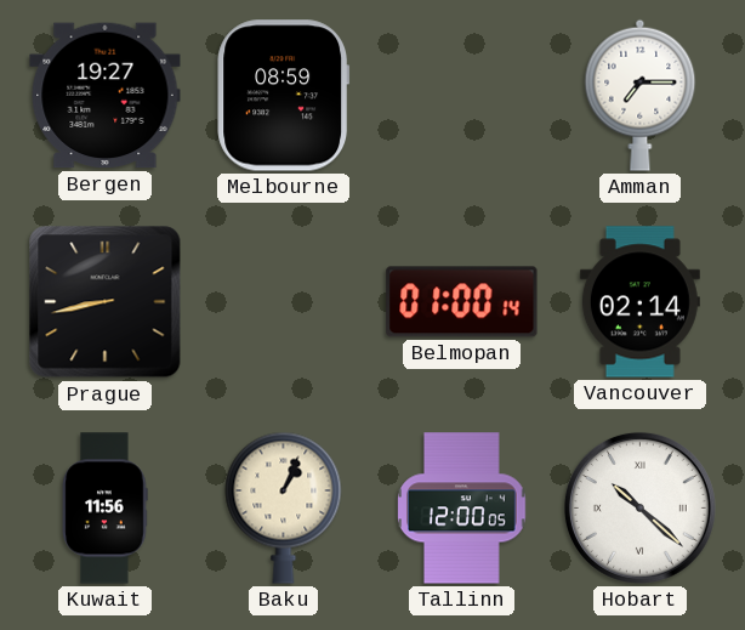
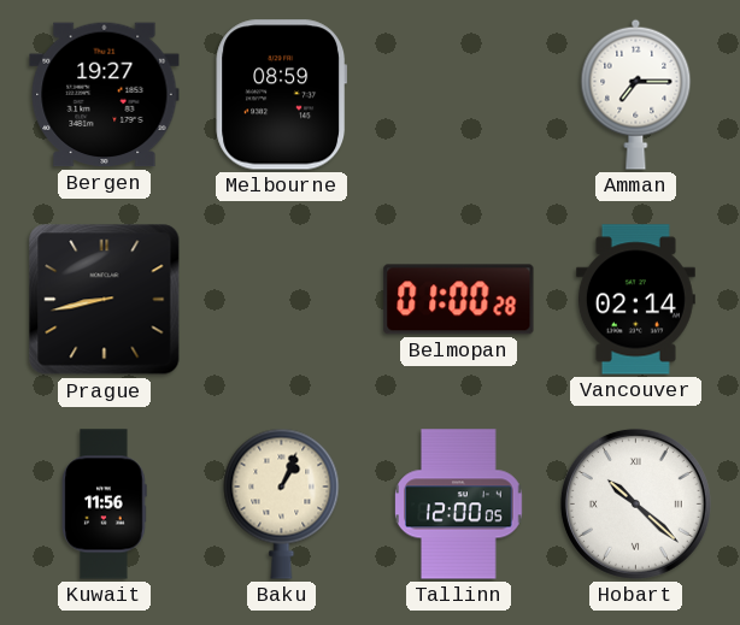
Belmopan: 01:00:14 -> 01:00:28
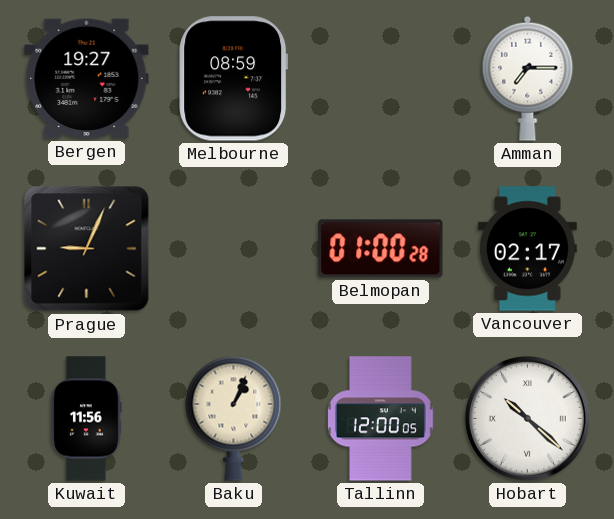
Prague: 8:43 -> 9:04
Vancouver: 02:14 -> 02:17
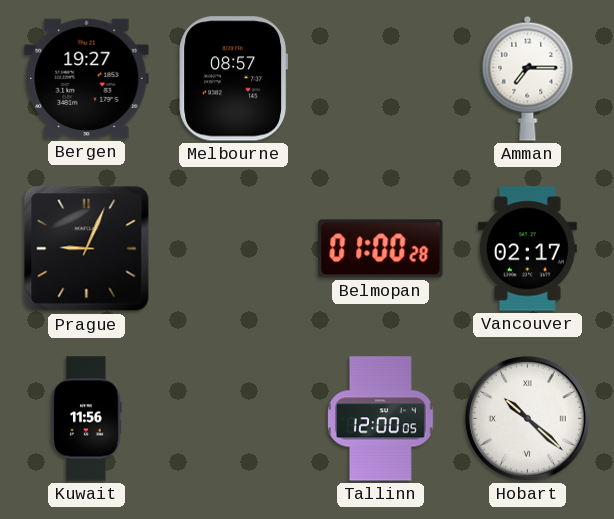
Melbourne: 08:59 -> 08:57
Baku: 1:04 -> none
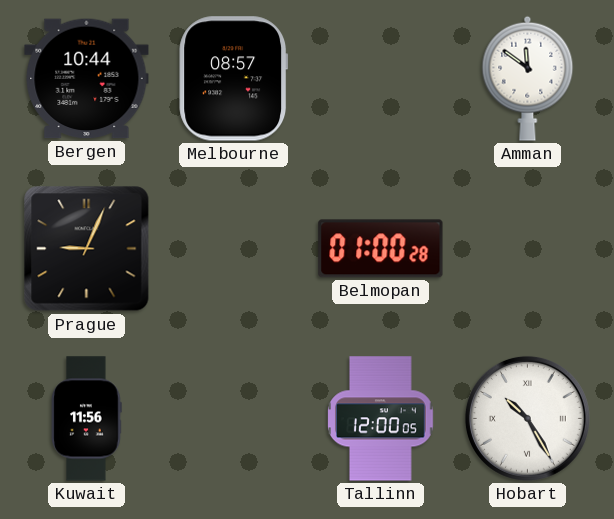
Bergen: 19:27 -> 10:44
Amman: 7:15 -> 11:51
Vancouver: 02:17 -> none
Hobart: 10:22 -> 10:25
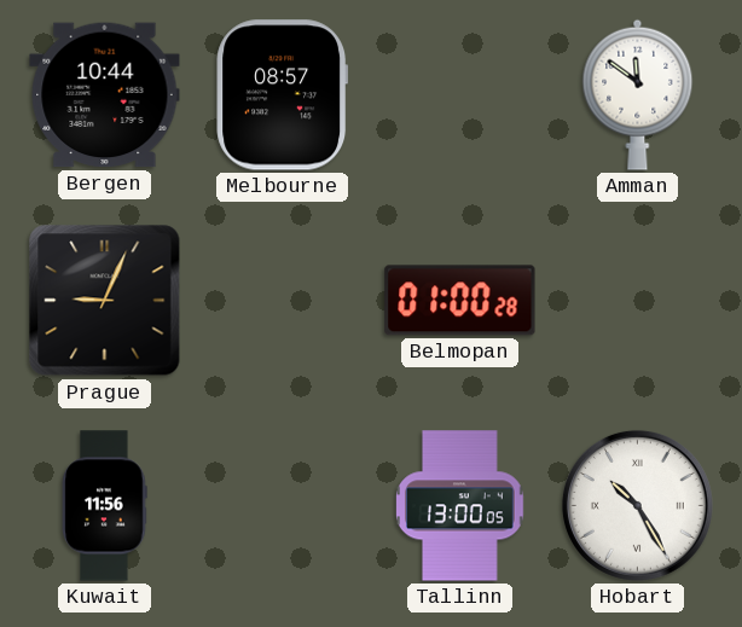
Tallinn: 12:00 -> 13:00
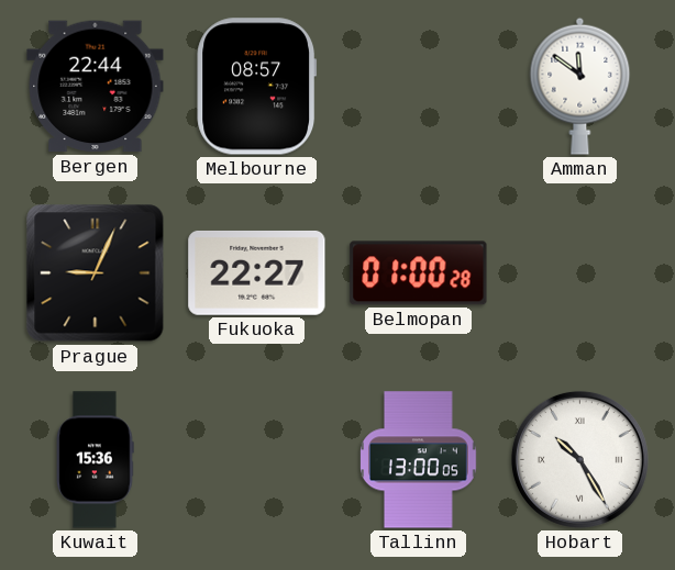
Bergen: 10:44 -> 22:44
Fukuoka: none -> 22:27
Kuwait: 11:56 -> 15:36
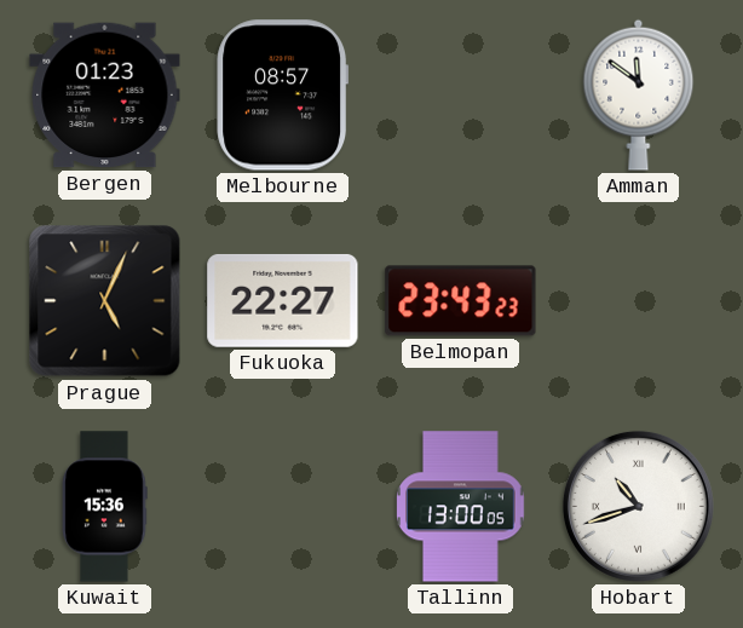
Bergen: 22:44 -> 01:23
Prague: 9:04 -> 5:04
Belmopan: 01:00 -> 23:43
Hobart: 10:25 -> 10:42
